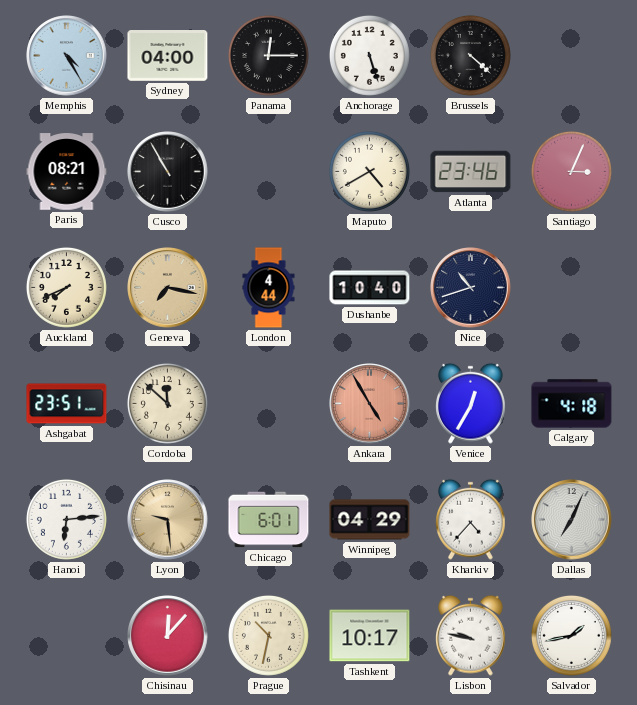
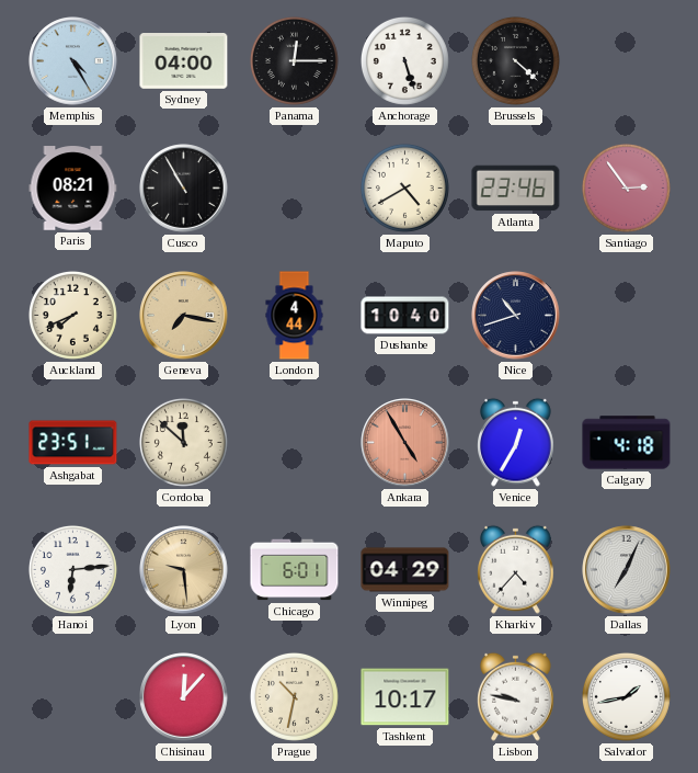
Santiago: 3:04 -> 2:54
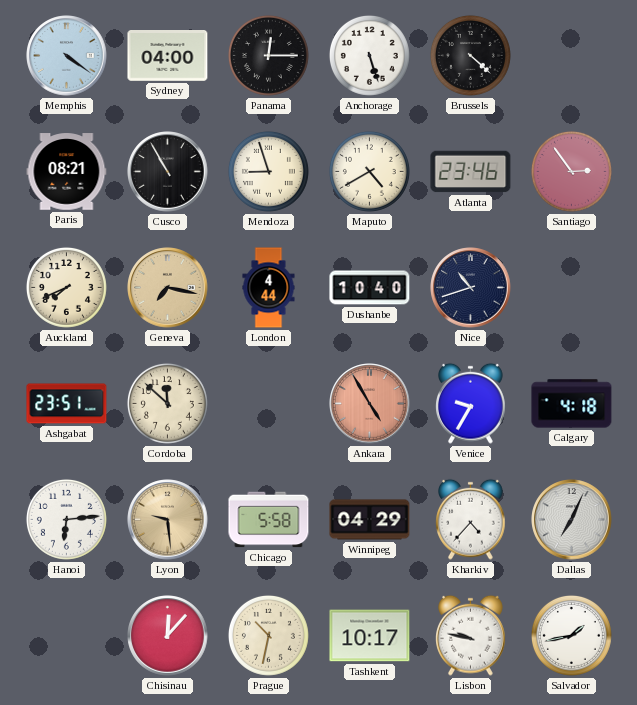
Memphis: 4:25 -> 4:21
Mendoza: none -> 8:57
Venice: 12:35 -> 9:35
Chicago: 6:01 -> 5:58
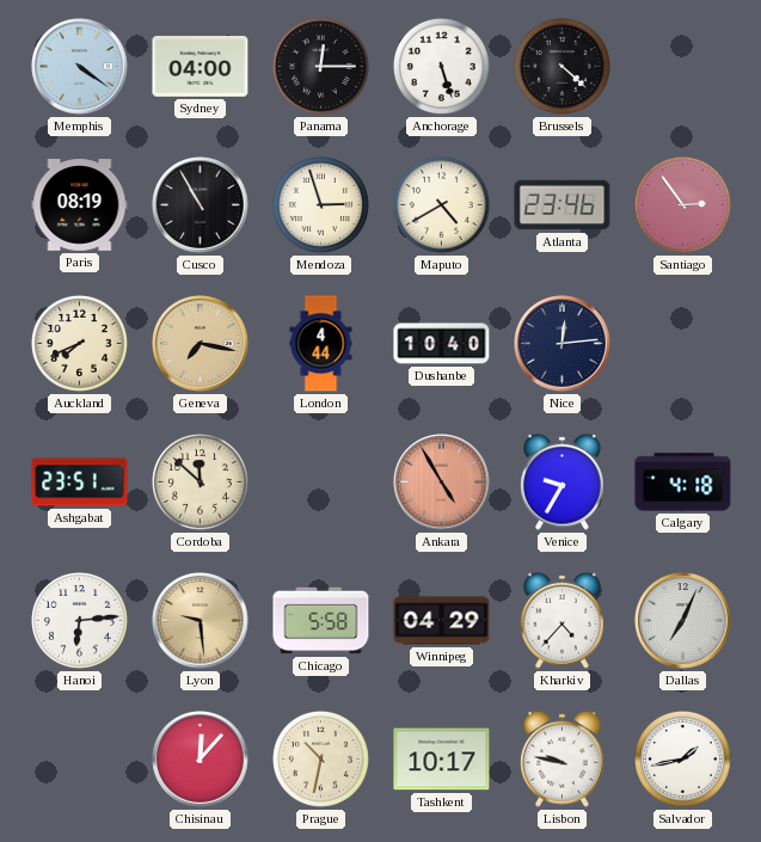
Paris: 08:21 -> 08:19
Mendoza: 8:57 -> 2:57
Nice: 10:42 -> 12:14
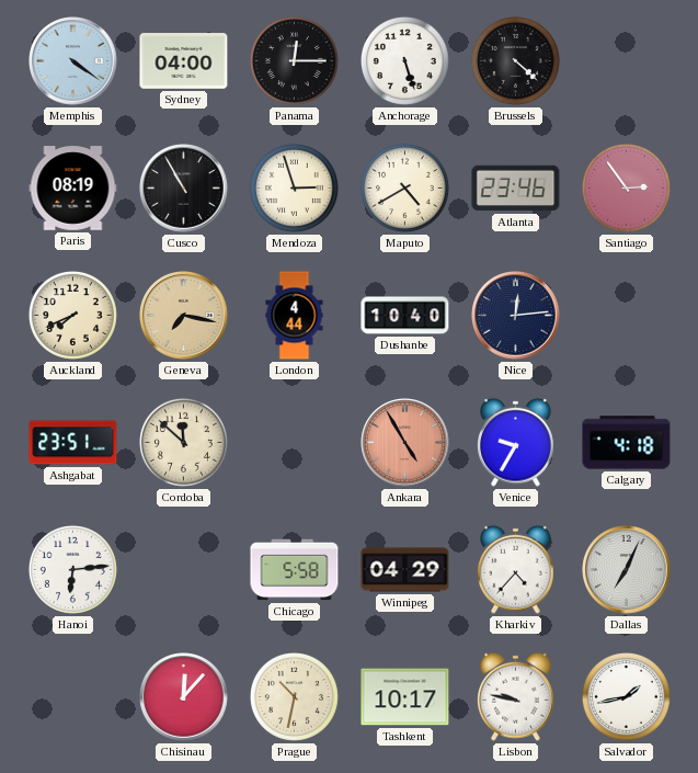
Lyon: 9:29 -> none
